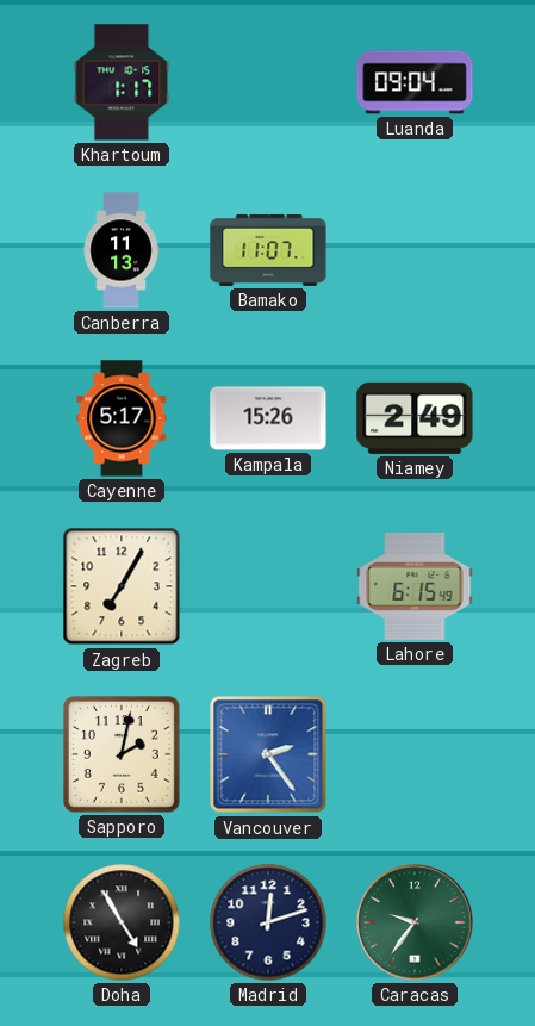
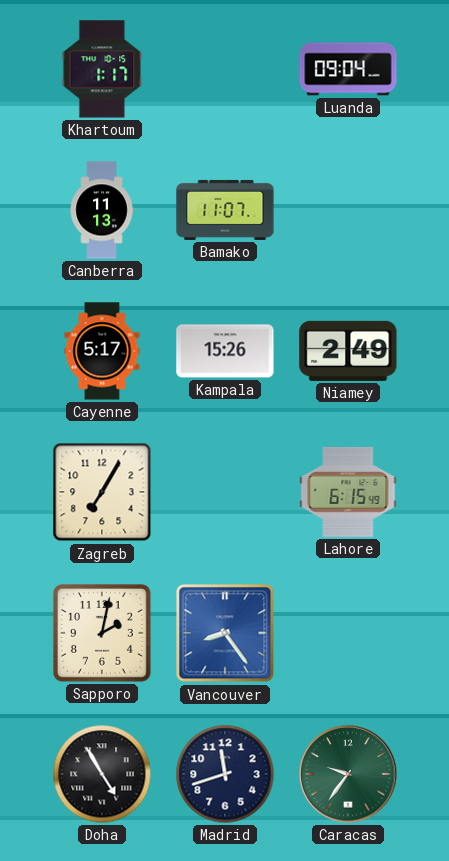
Vancouver: 2:24 -> 8:24
Madrid: 12:12 -> 11:42
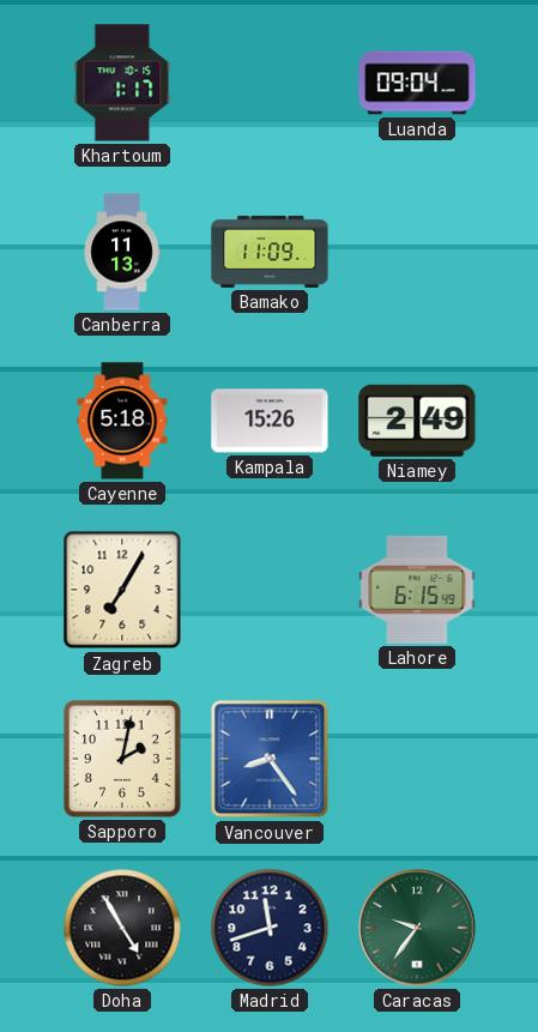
Bamako: 11:07 -> 11:09
Cayenne: 5:17 -> 5:18
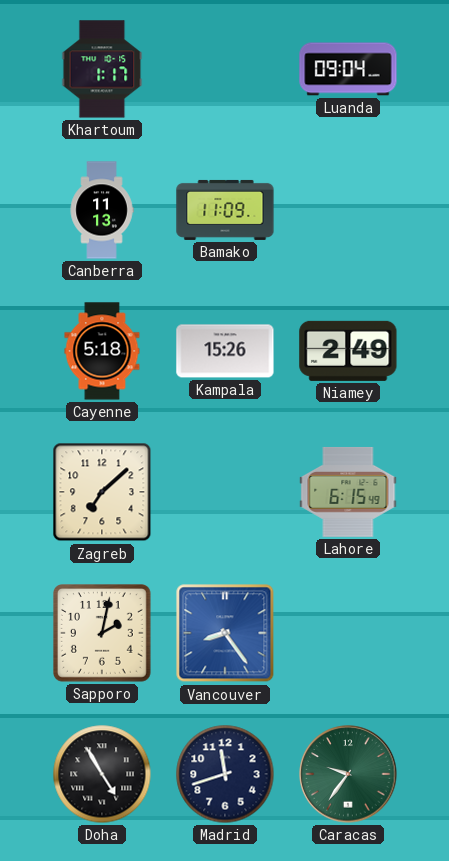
Zagreb: 7:05 -> 7:08
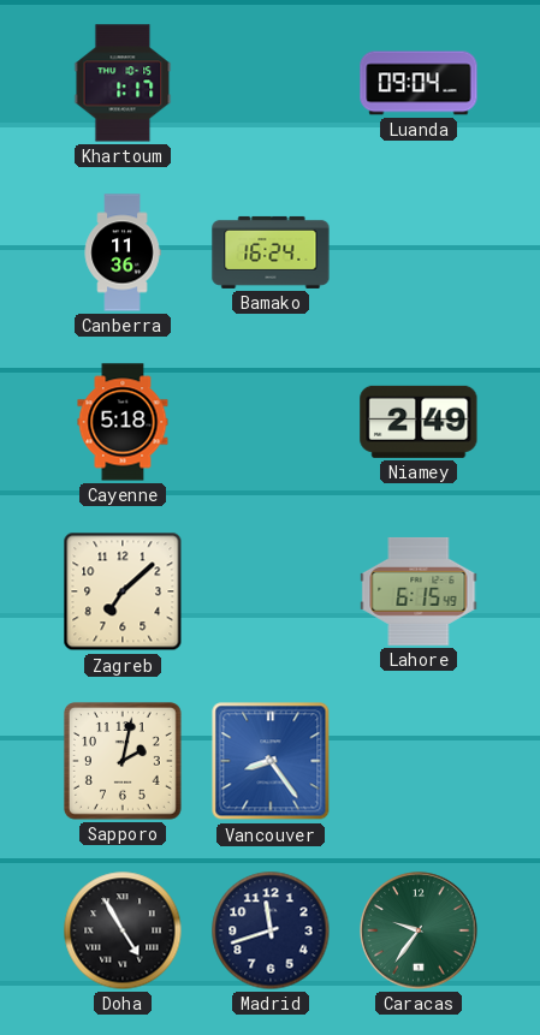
Canberra: 11:13 -> 11:36
Bamako: 11:09 -> 16:24
Kampala: 15:26 -> none
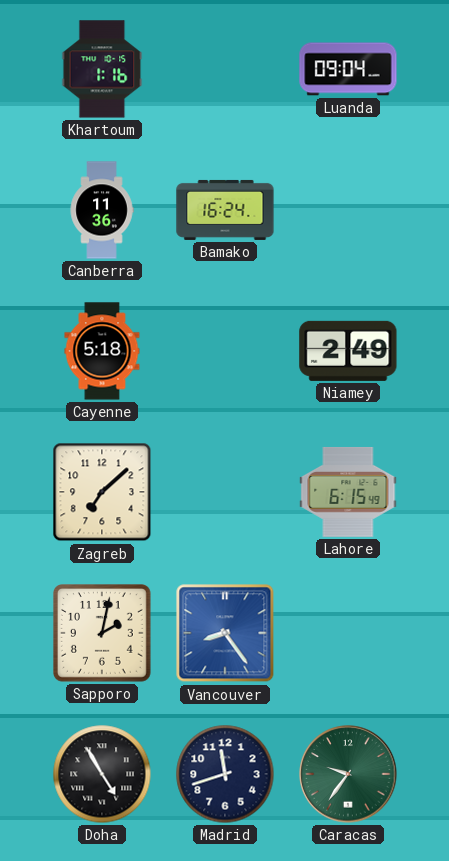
Khartoum: 1:17 -> 1:16
